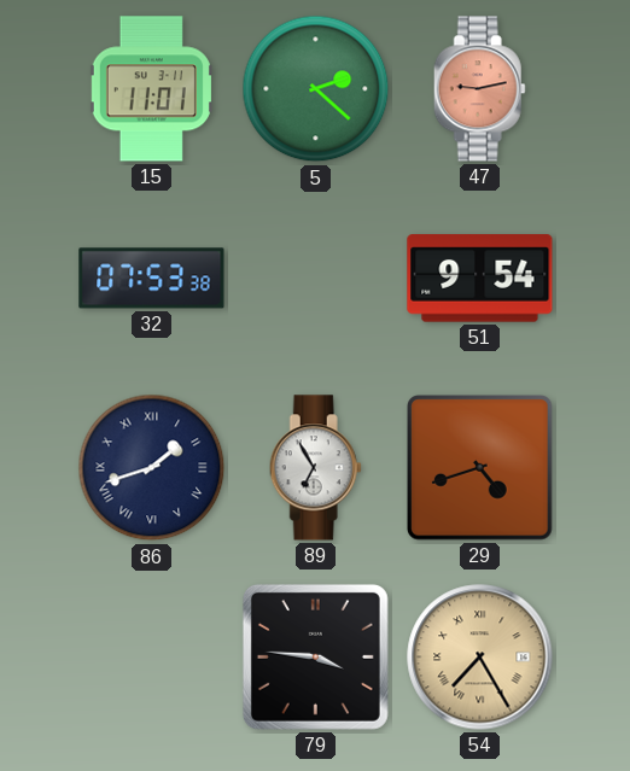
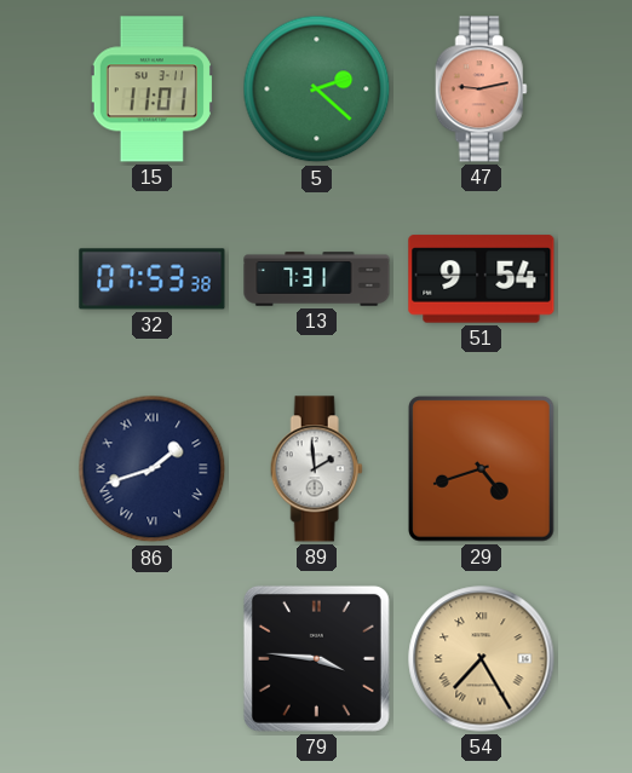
13: none -> 7:31
89: 6:55 -> 1:59
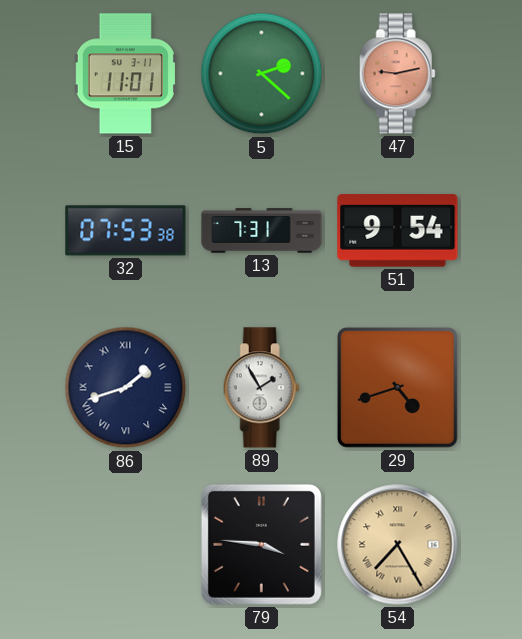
89: 1:59 -> 1:55
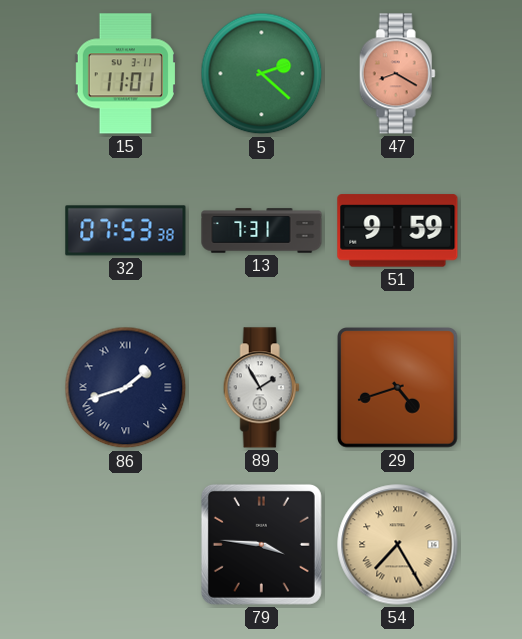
47: 9:13 -> 8:20
51: 9:54 -> 9:59
